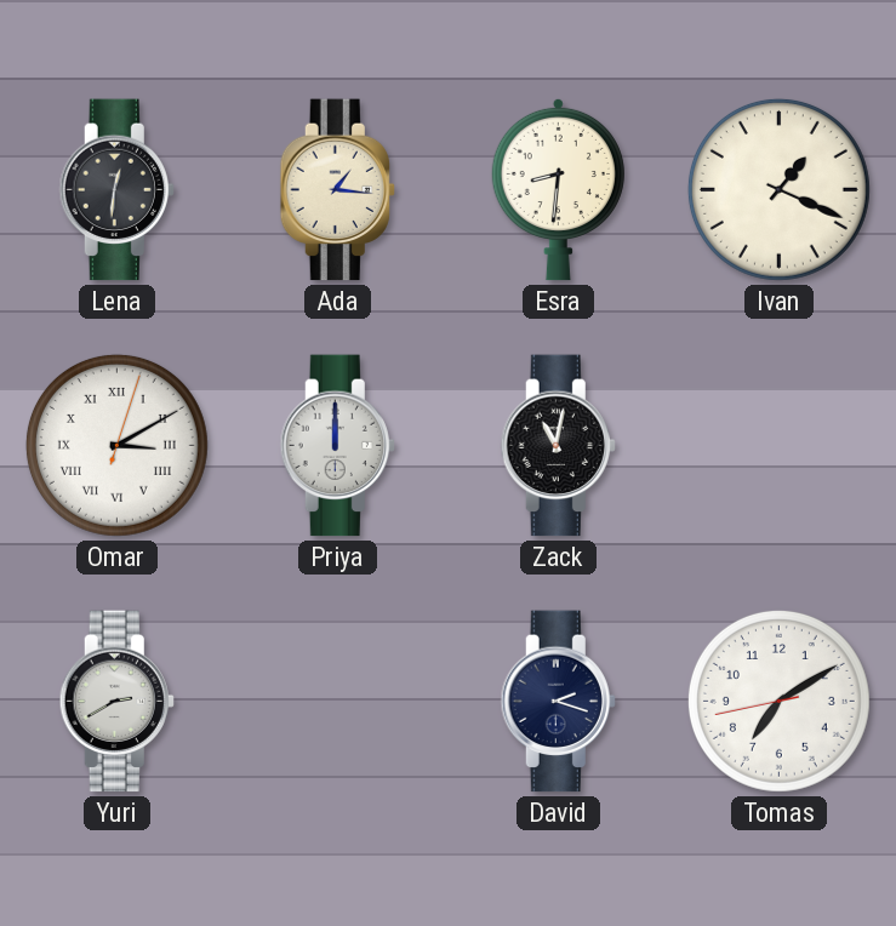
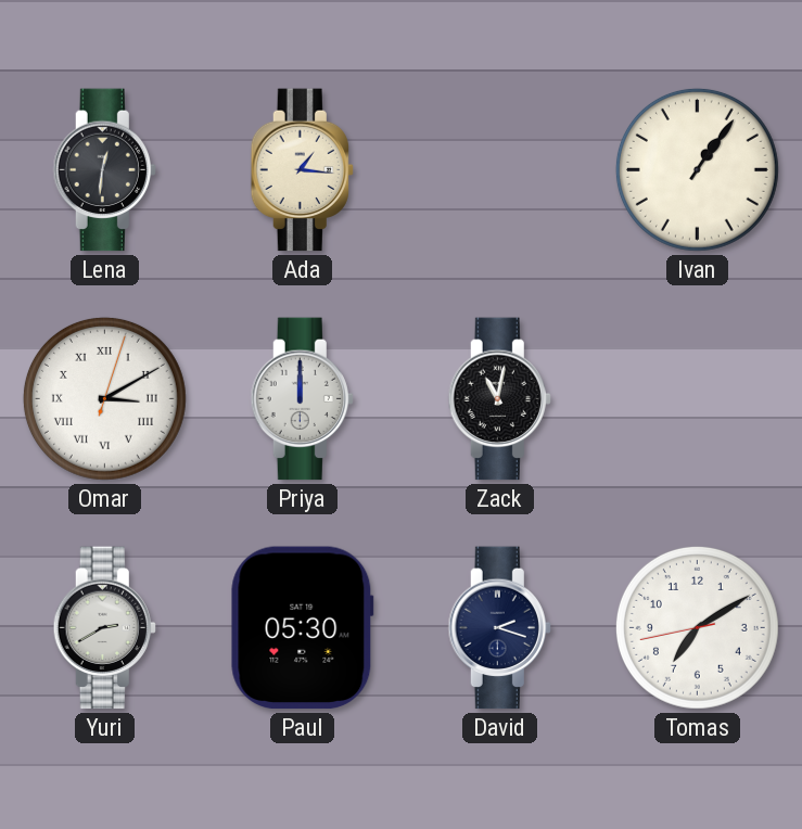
Esra: 8:31 -> none
Ivan: 1:19 -> 1:06
Paul: none -> 05:30
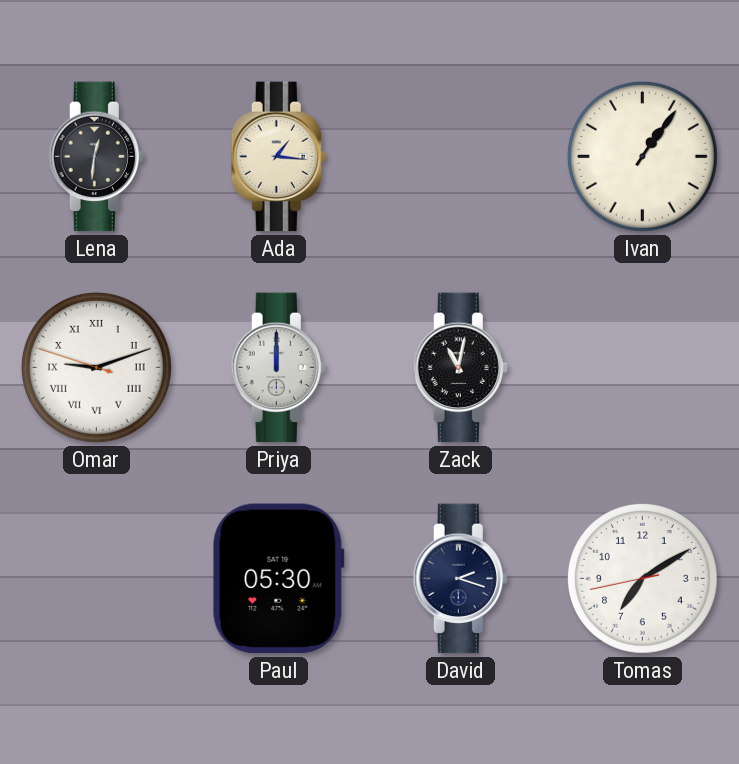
Omar: 3:10 -> 9:11
Yuri: 2:40 -> none
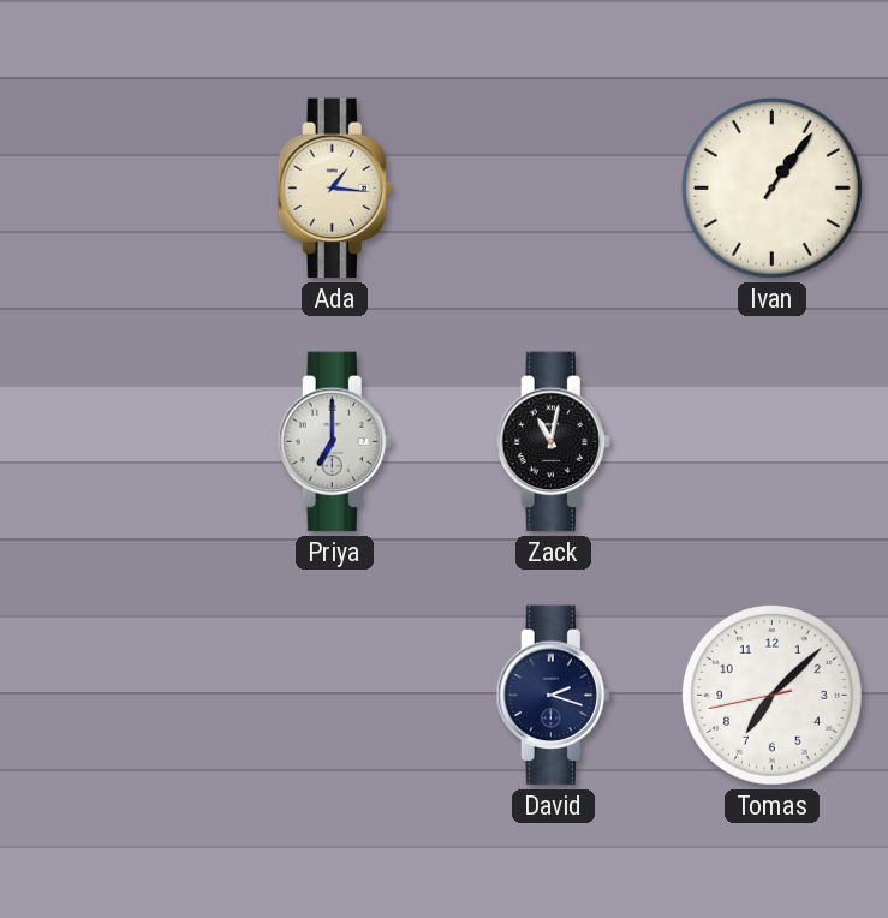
Lena: 12:31 -> none
Omar: 9:11 -> none
Priya: 12:00 -> 7:00
Paul: 05:30 -> none
Tomas: 7:09 -> 7:07
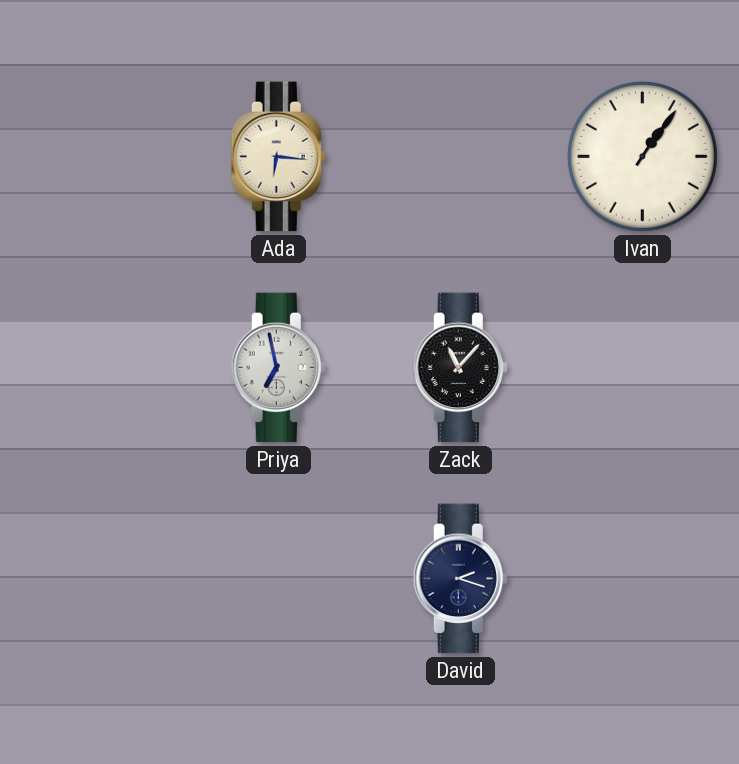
Ada: 1:16 -> 6:16
Priya: 7:00 -> 6:58
Zack: 11:02 -> 11:07
Tomas: 7:07 -> none
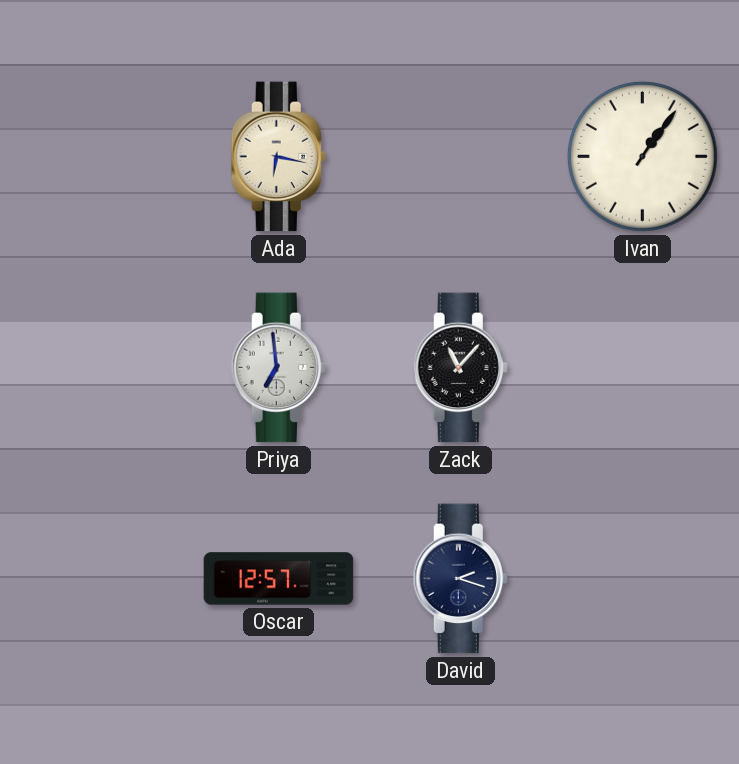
Ada: 6:16 -> 6:17
Priya: 6:58 -> 6:59
Oscar: none -> 12:57
